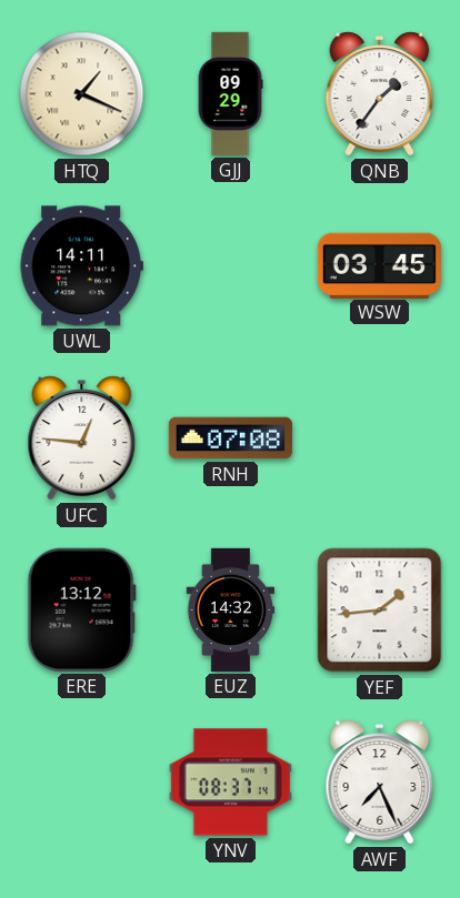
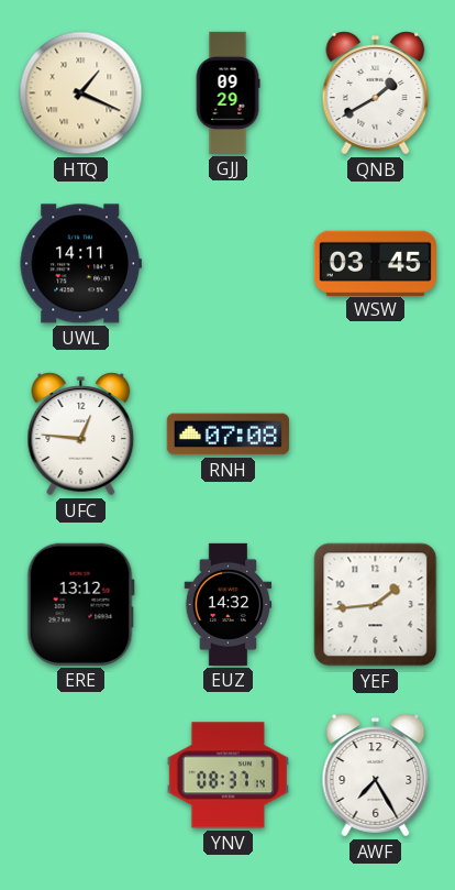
QNB: 1:36 -> 1:40
AWF: 7:26 -> 7:25
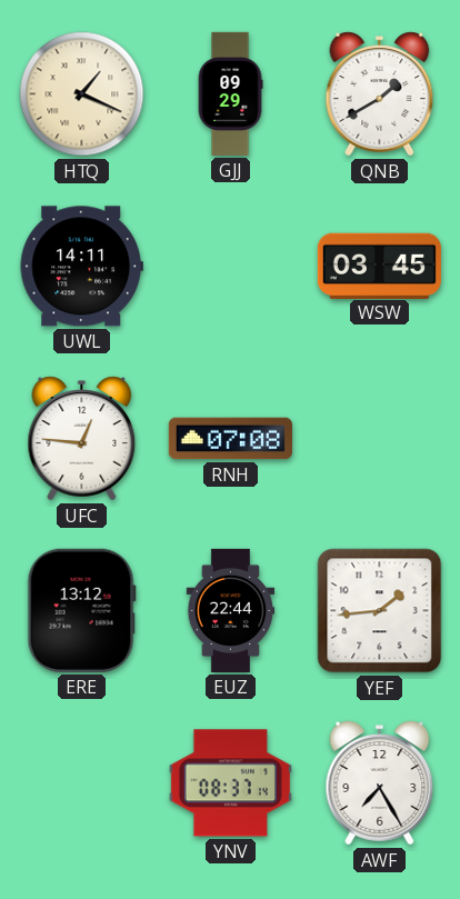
EUZ: 14:32 -> 22:44
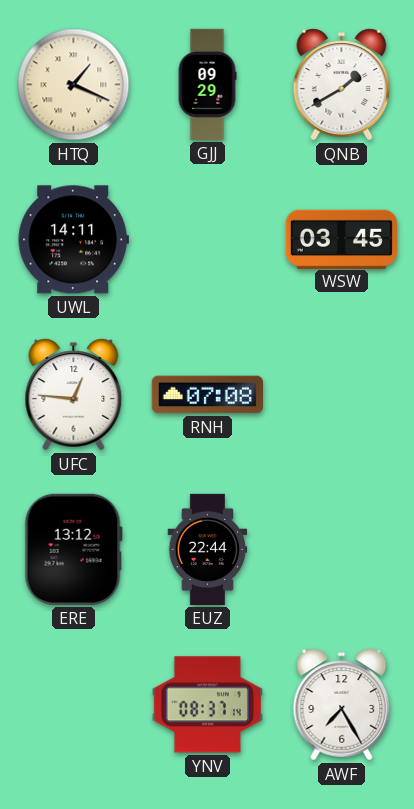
YEF: 1:44 -> none
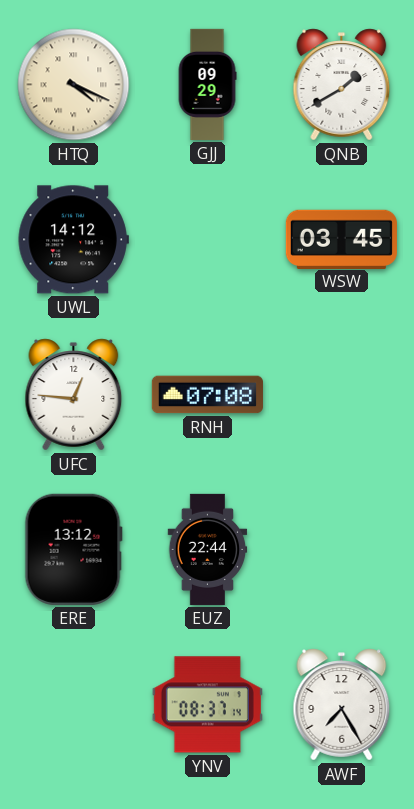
HTQ: 1:19 -> 4:19
UWL: 14:11 -> 14:12
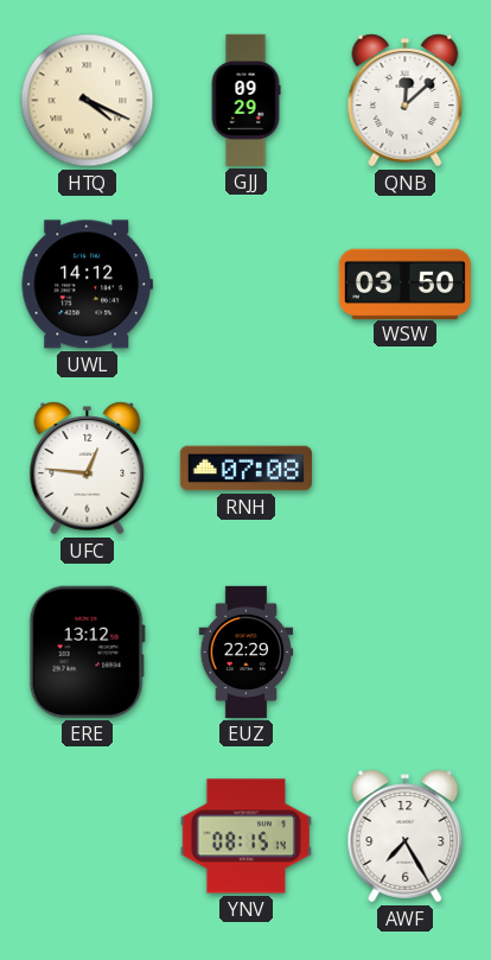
QNB: 1:40 -> 12:08
WSW: 03:45 -> 03:50
EUZ: 22:44 -> 22:29
YNV: 08:37 -> 08:15
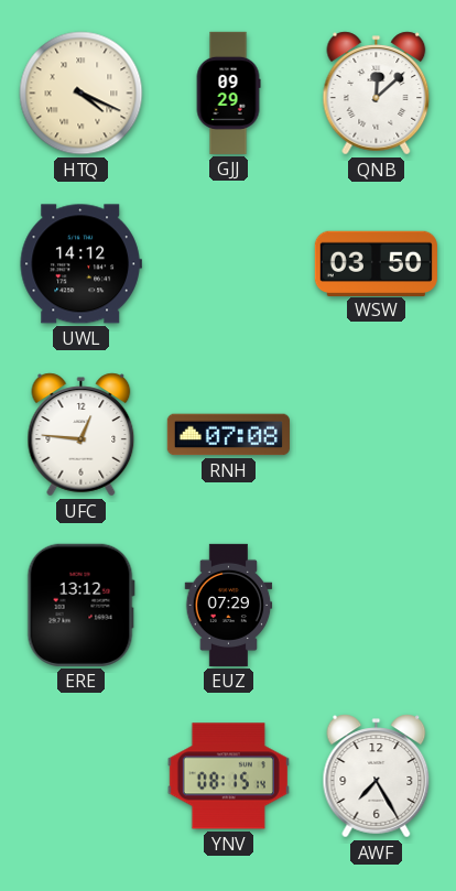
EUZ: 22:29 -> 07:29
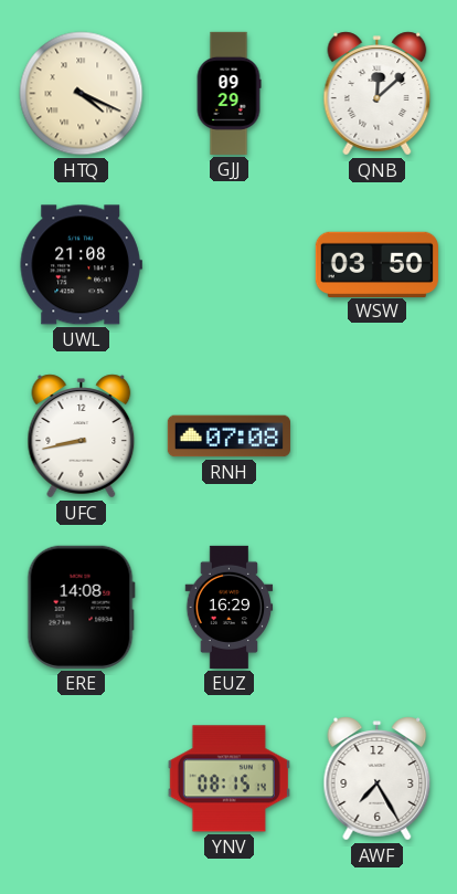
UWL: 14:12 -> 21:08
UFC: 12:46 -> 8:43
ERE: 13:12 -> 14:08
EUZ: 07:29 -> 16:29
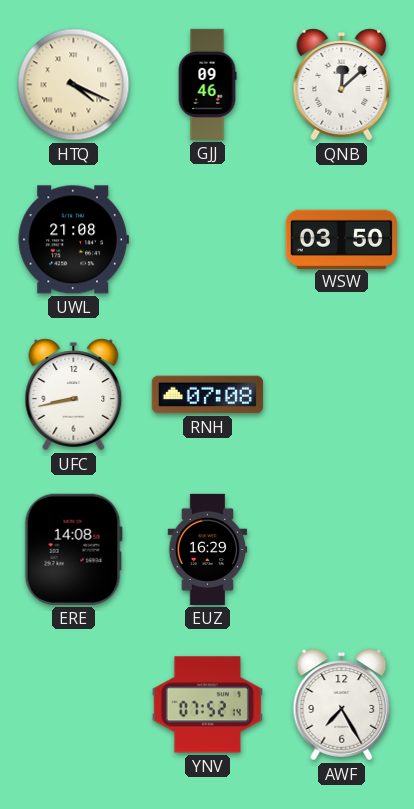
GJJ: 09:29 -> 09:46
YNV: 08:15 -> 07:52
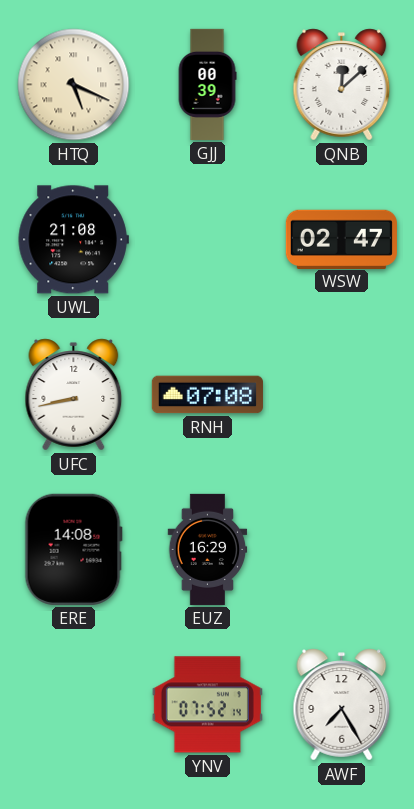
HTQ: 4:19 -> 5:19
GJJ: 09:46 -> 00:39
WSW: 03:50 -> 02:47
